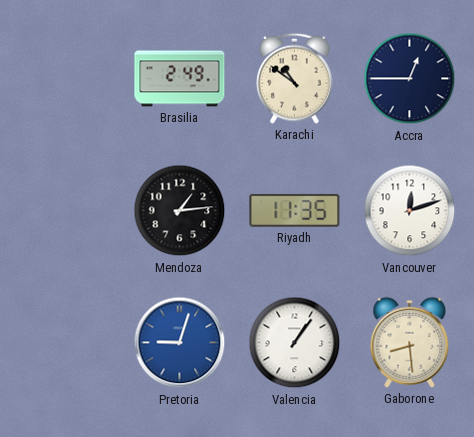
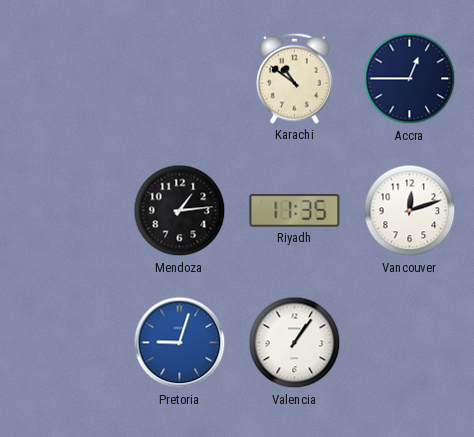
Brasilia: 2:49 -> none
Gaborone: 8:29 -> none
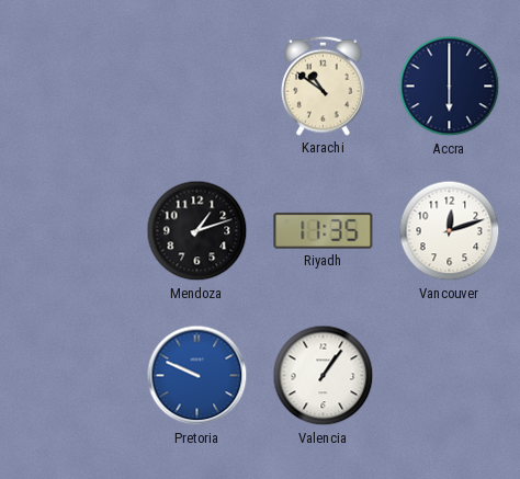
Accra: 12:45 -> 6:00
Mendoza: 1:14 -> 1:12
Pretoria: 9:03 -> 9:49
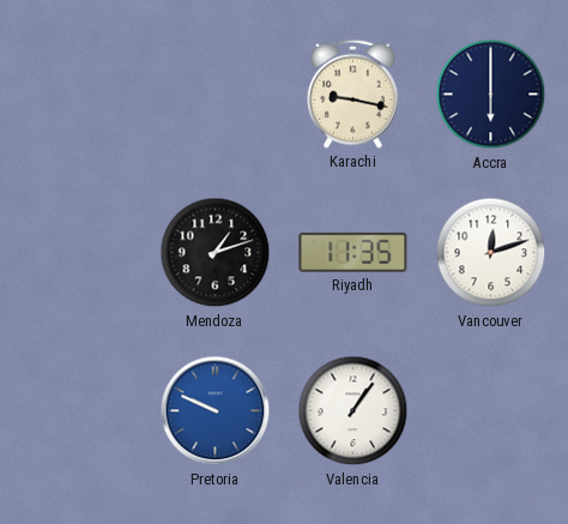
Karachi: 10:51 -> 9:17
